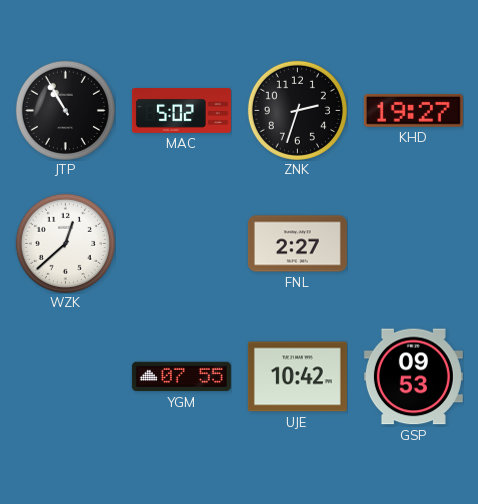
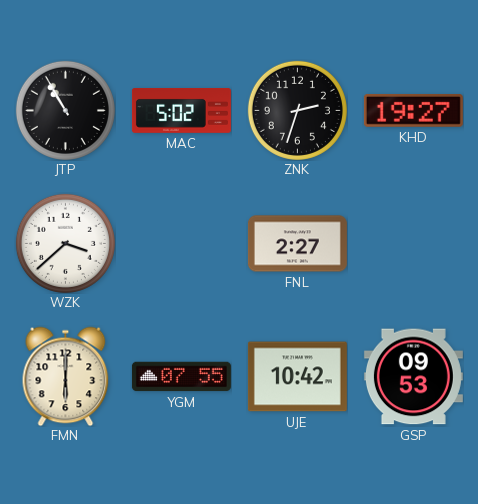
WZK: 12:38 -> 3:38
FMN: none -> 6:00
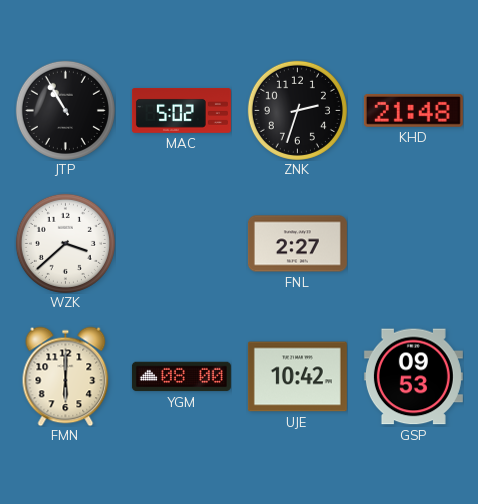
KHD: 19:27 -> 21:48
YGM: 07:55 -> 08:00
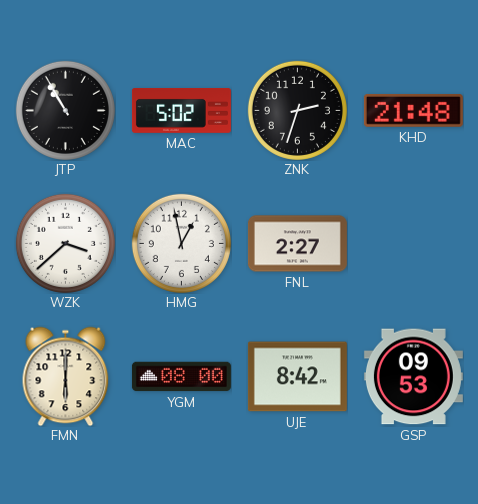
HMG: none -> 12:58
UJE: 10:42 -> 8:42
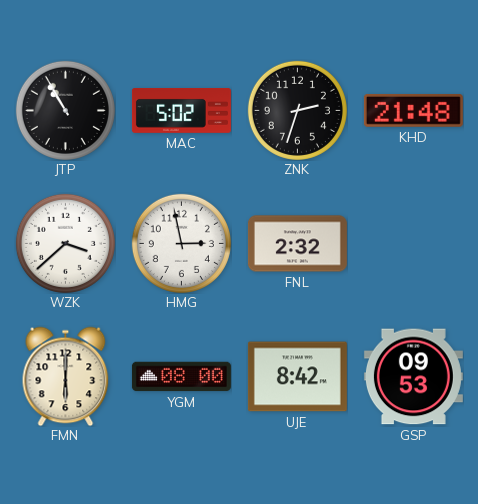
HMG: 12:58 -> 2:58
FNL: 2:27 -> 2:32
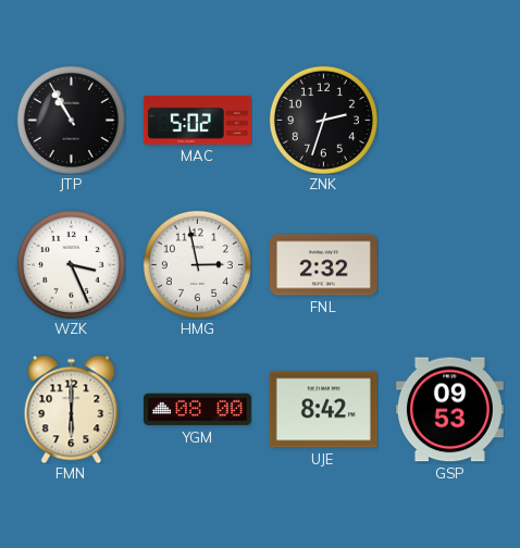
KHD: 21:48 -> none
WZK: 3:38 -> 3:26
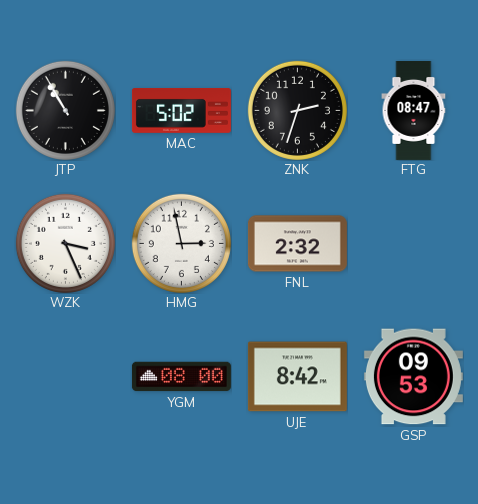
FTG: none -> 08:47
FMN: 6:00 -> none
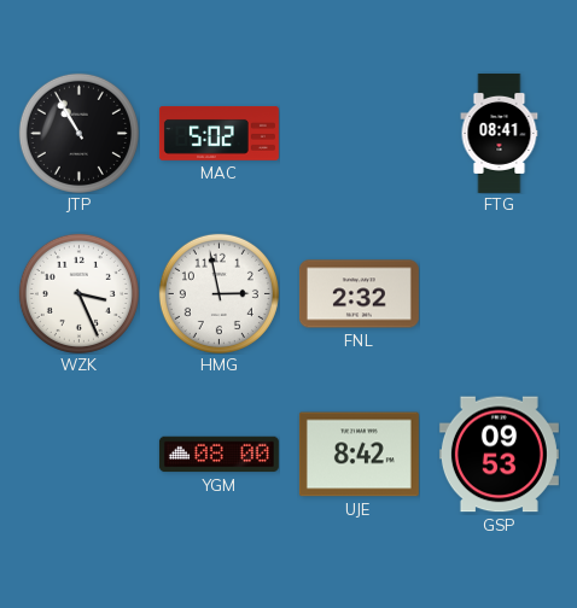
ZNK: 2:33 -> none
FTG: 08:47 -> 08:41
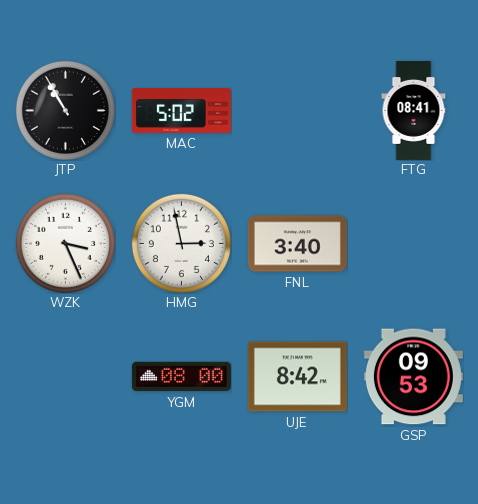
FNL: 2:32 -> 3:40
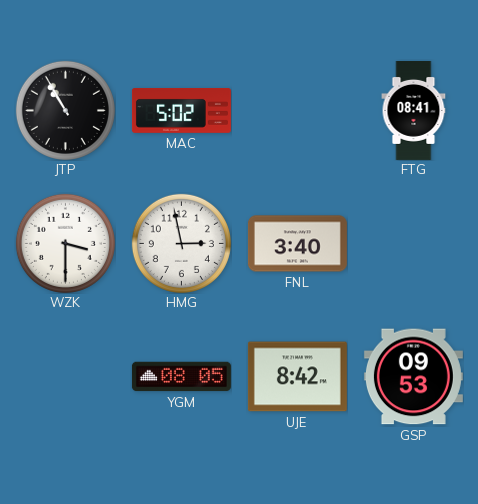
WZK: 3:26 -> 3:30
YGM: 08:00 -> 08:05
